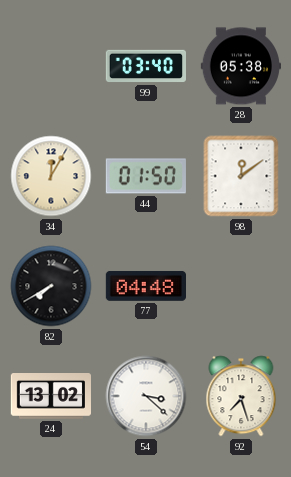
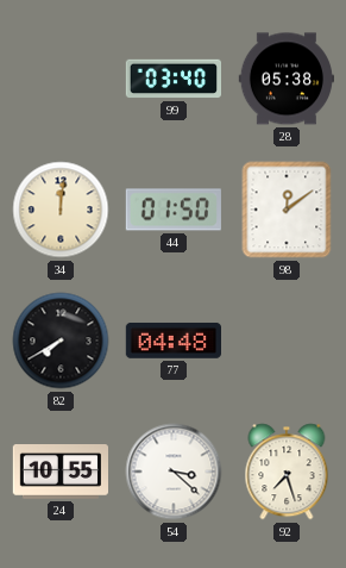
34: 12:05 -> 12:01
24: 13:02 -> 10:55
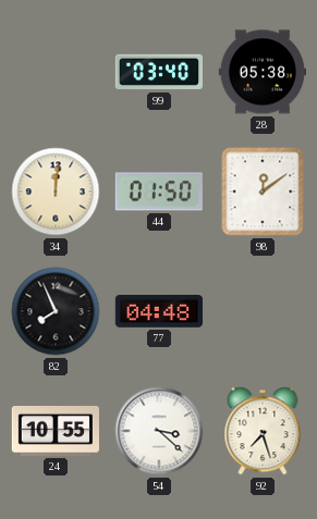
82: 7:40 -> 7:56
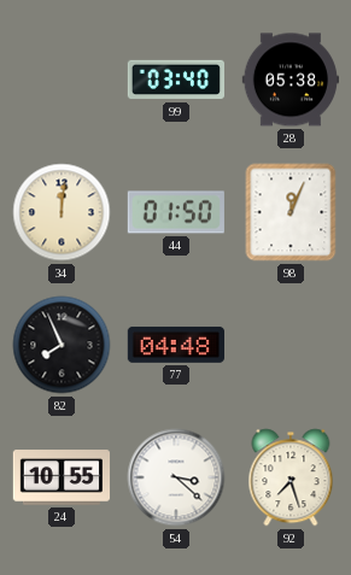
98: 12:09 -> 12:04
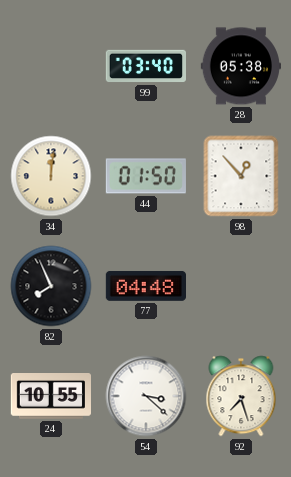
98: 12:04 -> 12:53
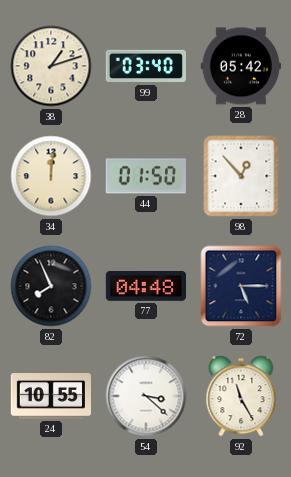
38: none -> 1:12
28: 05:38 -> 05:42
72: none -> 5:15
92: 7:27 -> 11:25
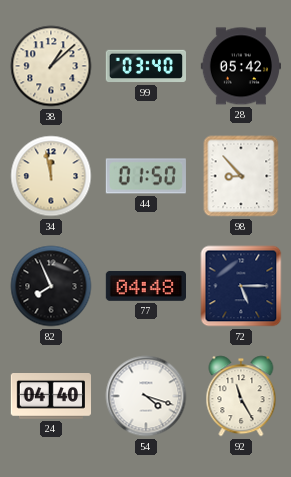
38: 1:12 -> 1:08
34: 12:01 -> 11:58
98: 12:53 -> 8:53
24: 10:55 -> 04:40
54: 3:22 -> 4:18
